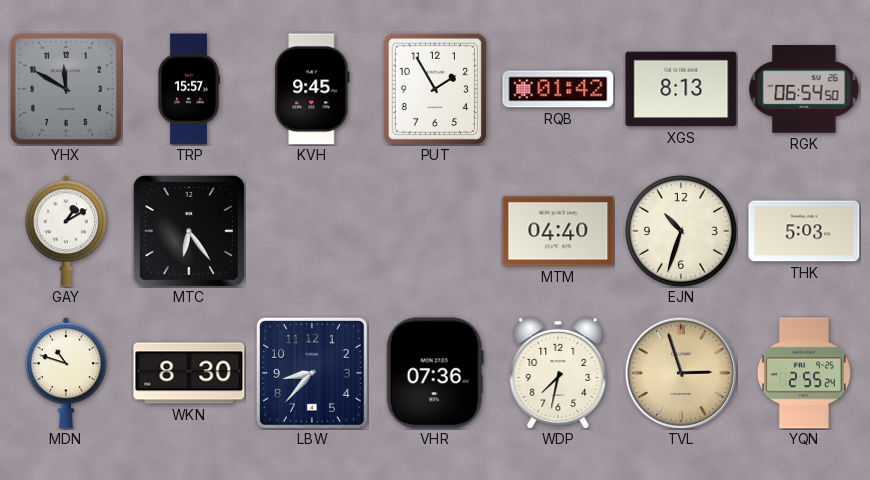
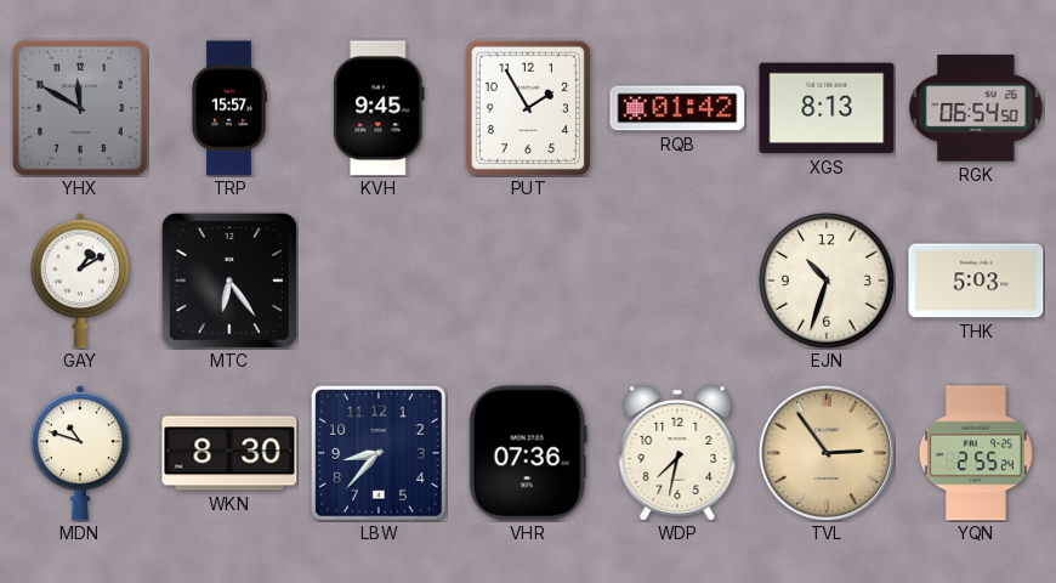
MTM: 04:40 -> none
TVL: 2:57 -> 2:54
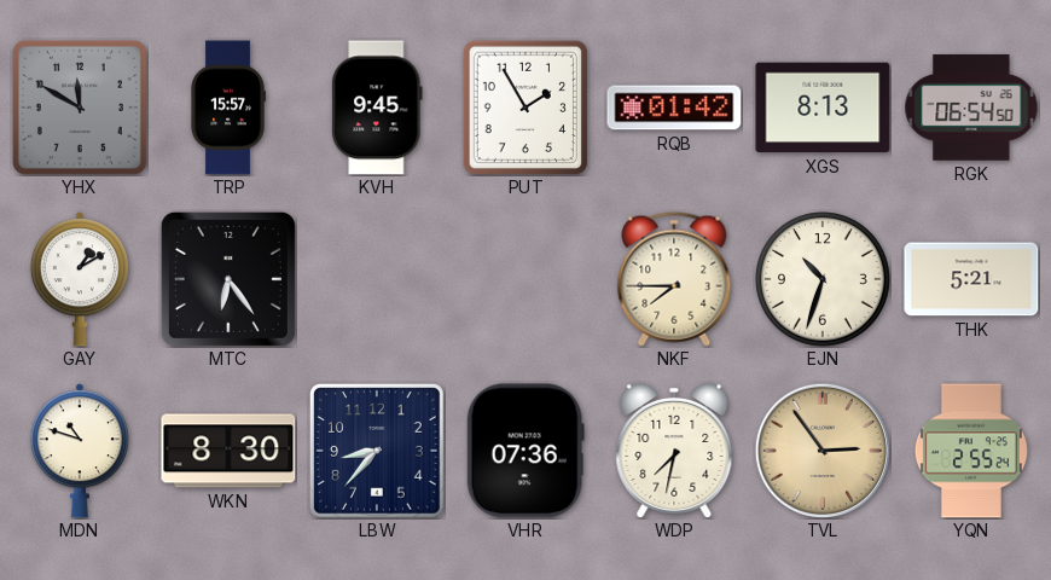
NKF: none -> 7:45
THK: 5:03 -> 5:21
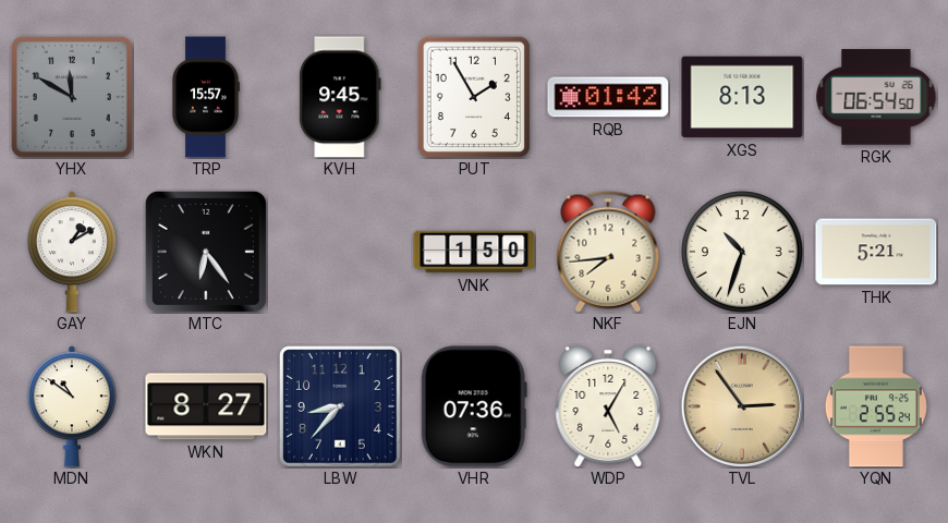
VNK: none -> 1:50
NKF: 7:45 -> 7:44
MDN: 10:48 -> 10:51
WKN: 8:30 -> 8:27
WDP: 7:32 -> 5:05
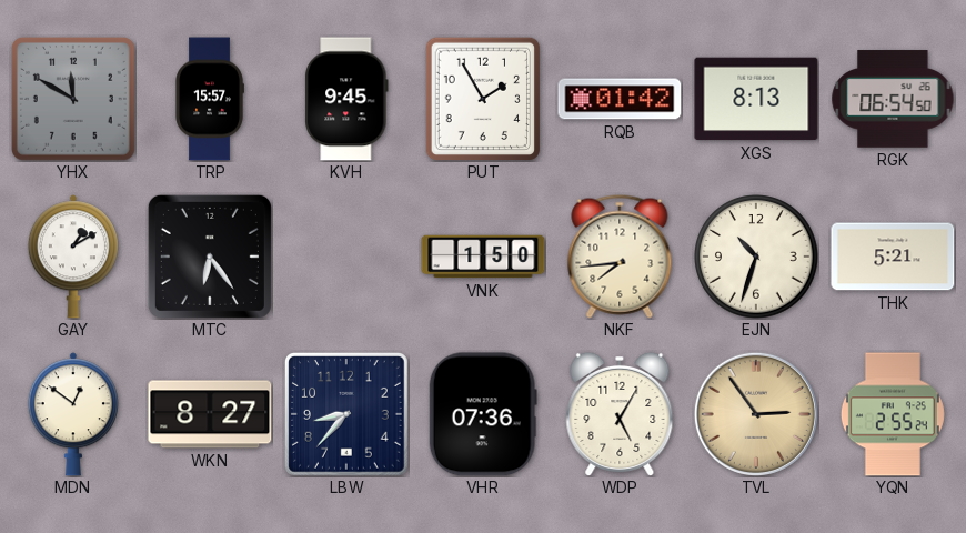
MDN: 10:51 -> 12:51
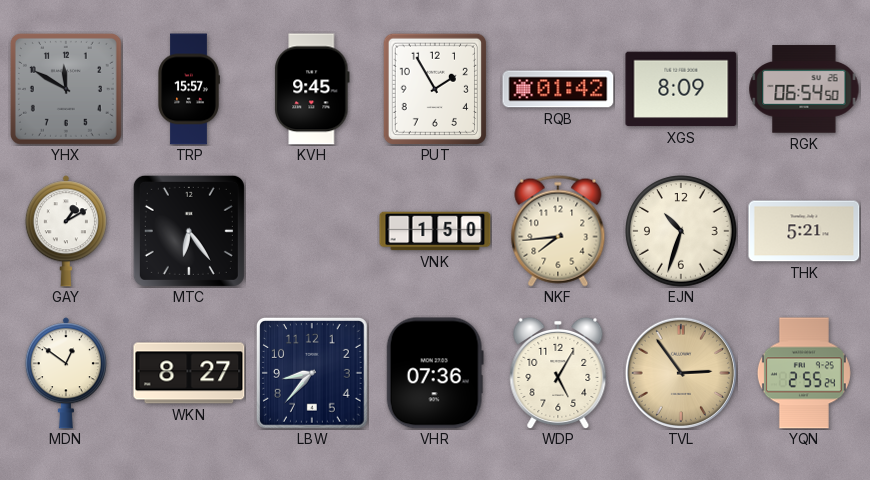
XGS: 8:13 -> 8:09
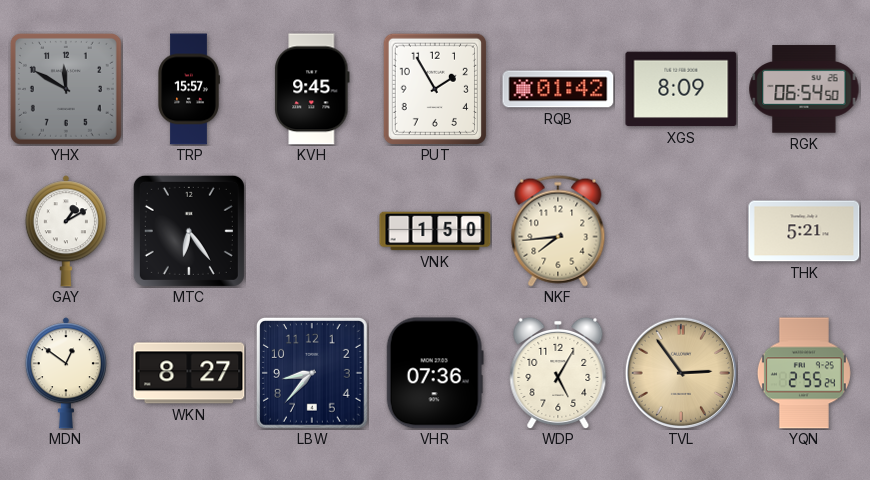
EJN: 10:33 -> none
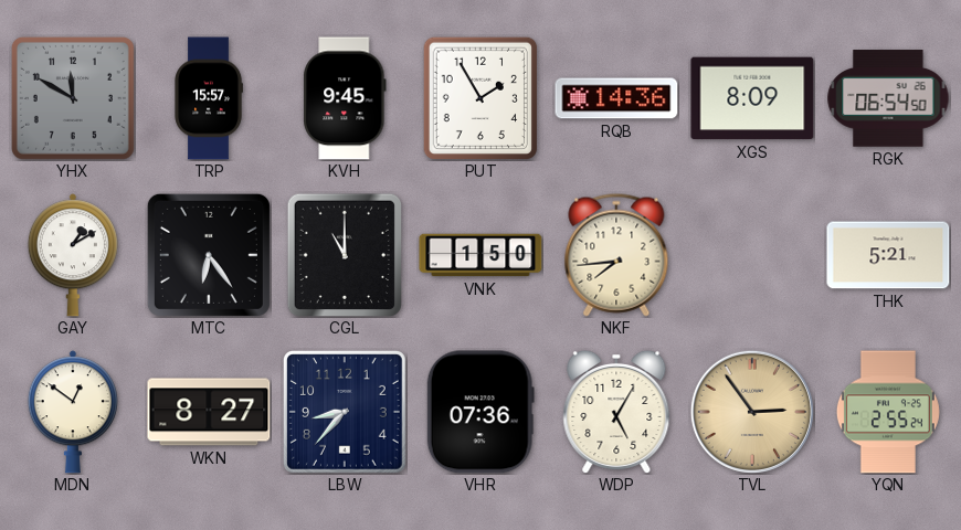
RQB: 01:42 -> 14:36
CGL: none -> 11:00
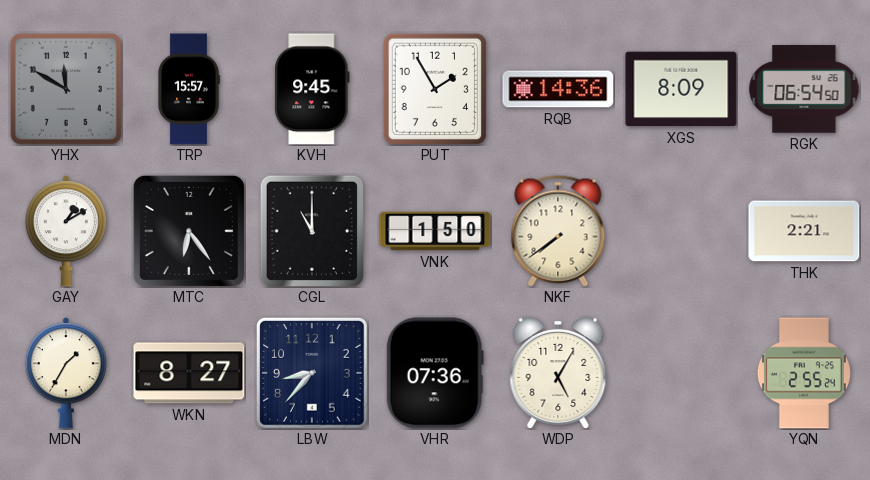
NKF: 7:44 -> 7:39
THK: 5:21 -> 2:21
MDN: 12:51 -> 1:35
TVL: 2:54 -> none
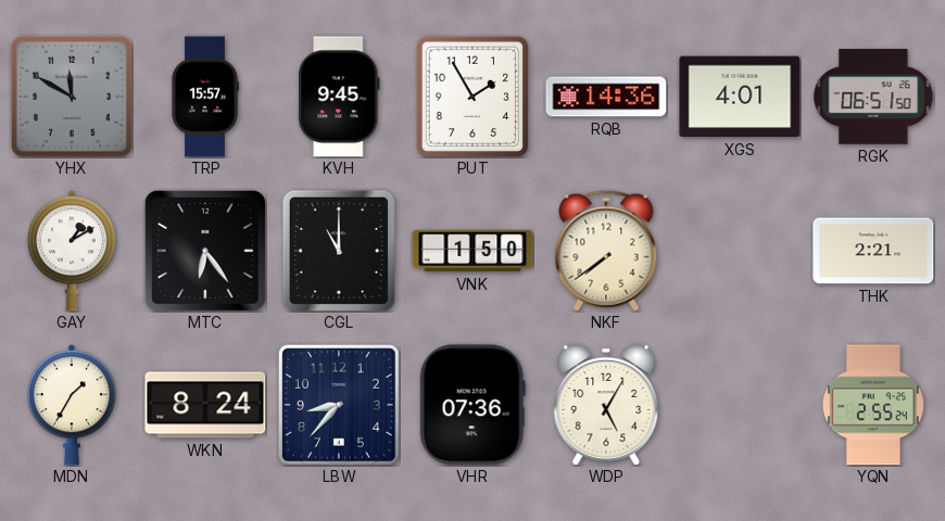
XGS: 8:09 -> 4:01
RGK: 06:54 -> 06:51
WKN: 8:27 -> 8:24
